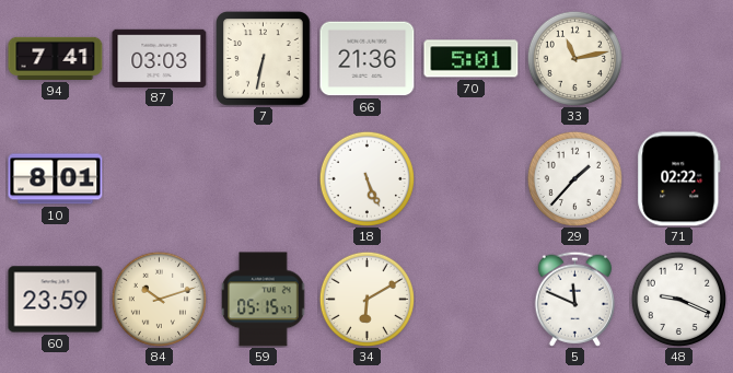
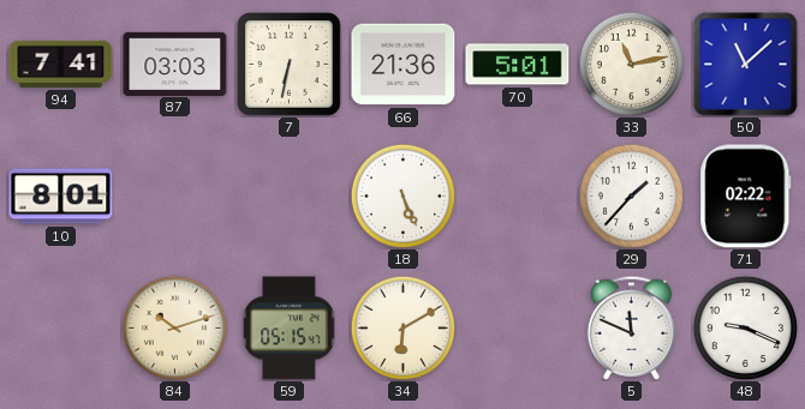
50: none -> 11:08
60: 23:59 -> none
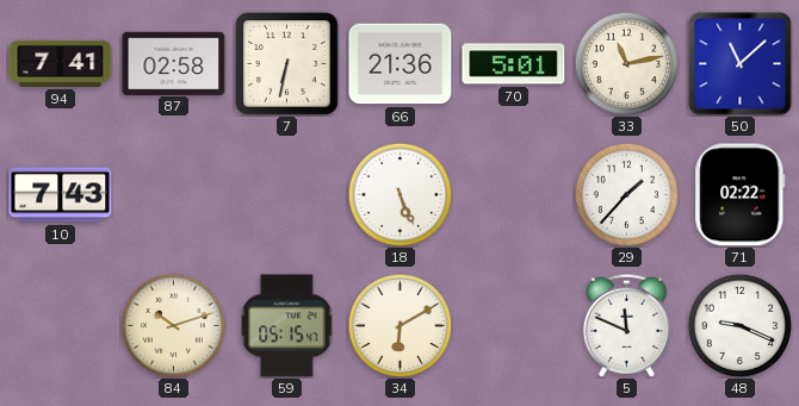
87: 03:03 -> 02:58
10: 8:01 -> 7:43
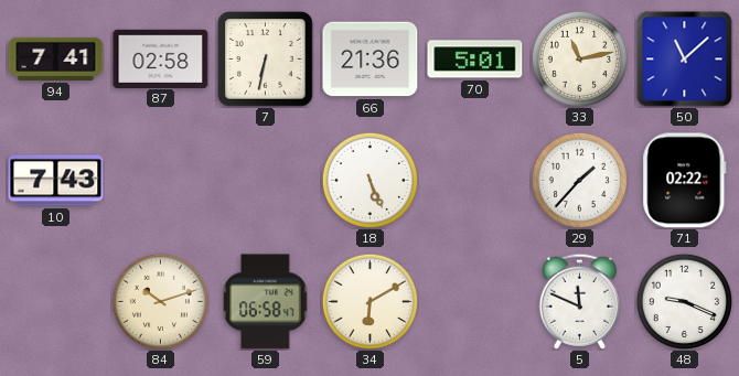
59: 05:15 -> 06:58
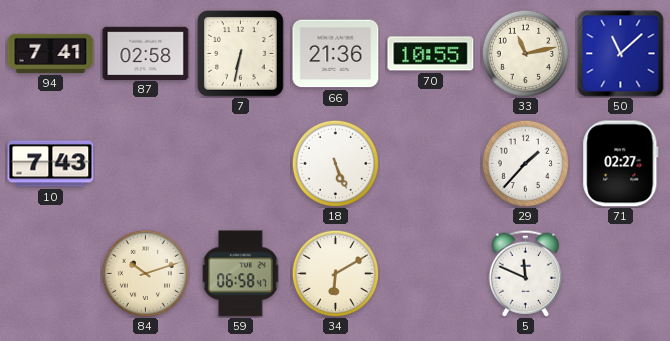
70: 5:01 -> 10:55
71: 02:22 -> 02:27
48: 9:19 -> none
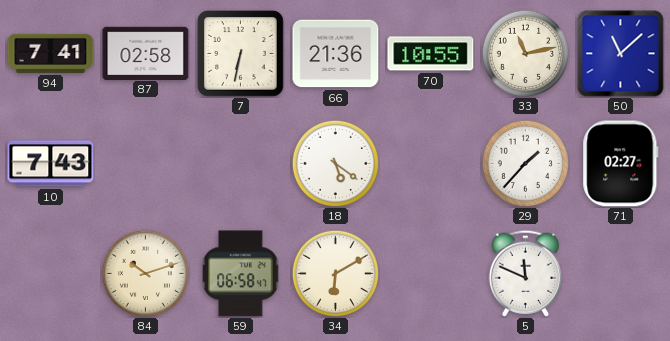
18: 5:26 -> 5:21
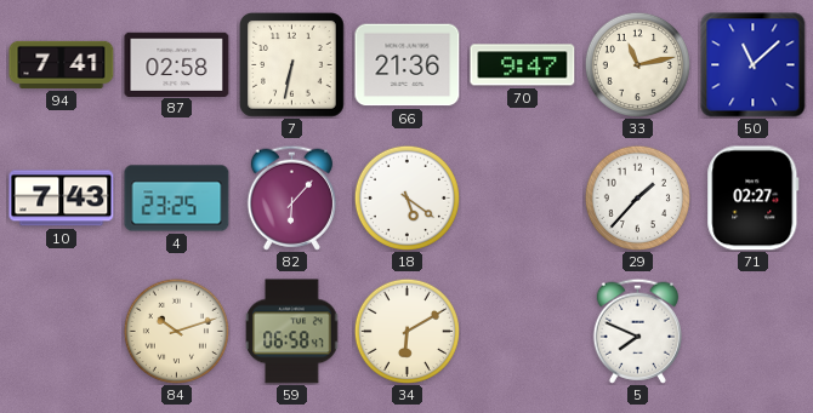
70: 10:55 -> 9:47
4: none -> 23:25
82: none -> 6:07
5: 11:49 -> 7:49
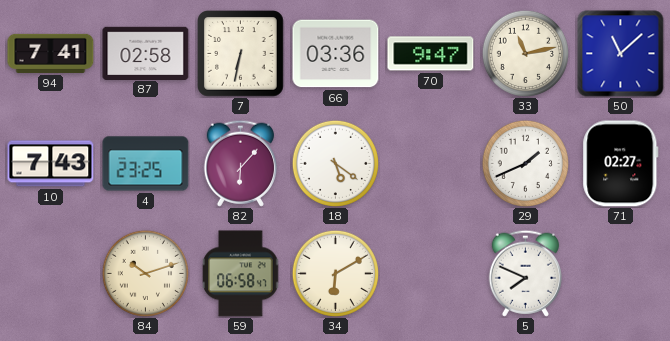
66: 21:36 -> 03:36
29: 1:37 -> 1:41
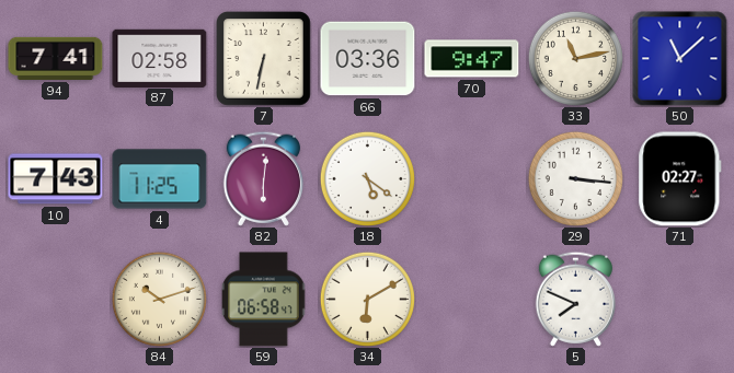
4: 23:25 -> 11:25
82: 6:07 -> 6:01
29: 1:41 -> 3:16
